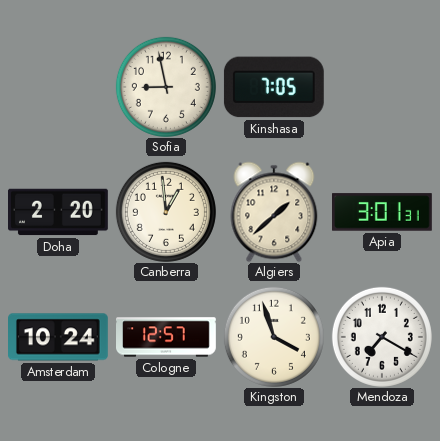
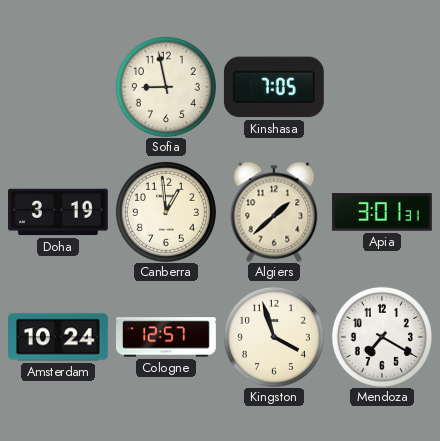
Doha: 2:20 -> 3:19
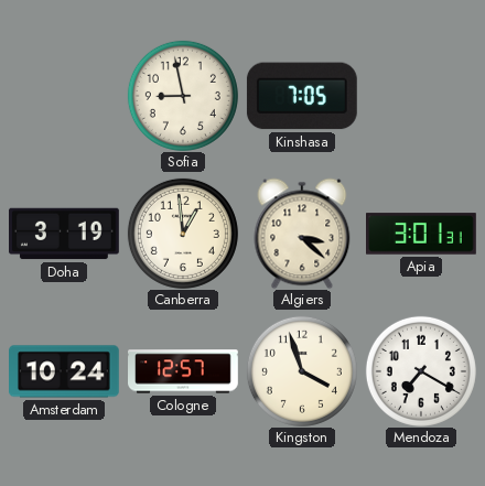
Algiers: 1:38 -> 3:22
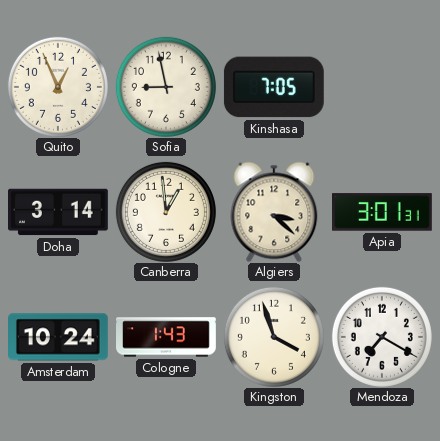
Quito: none -> 12:56
Doha: 3:19 -> 3:14
Cologne: 12:57 -> 1:43
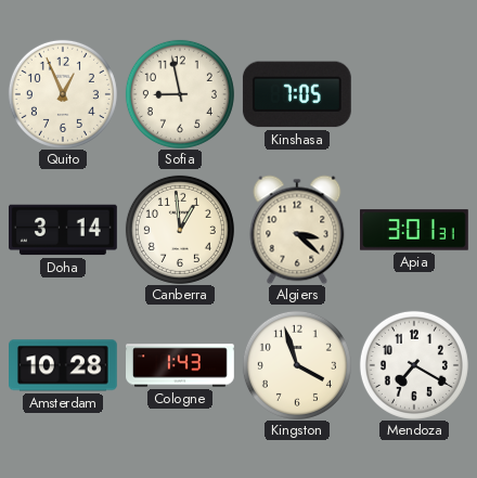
Amsterdam: 10:24 -> 10:28
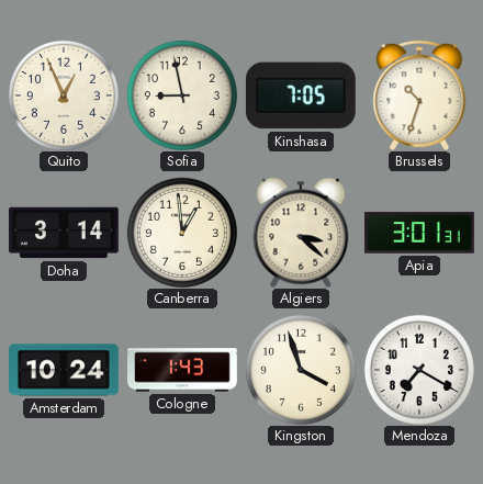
Brussels: none -> 10:33
Amsterdam: 10:28 -> 10:24
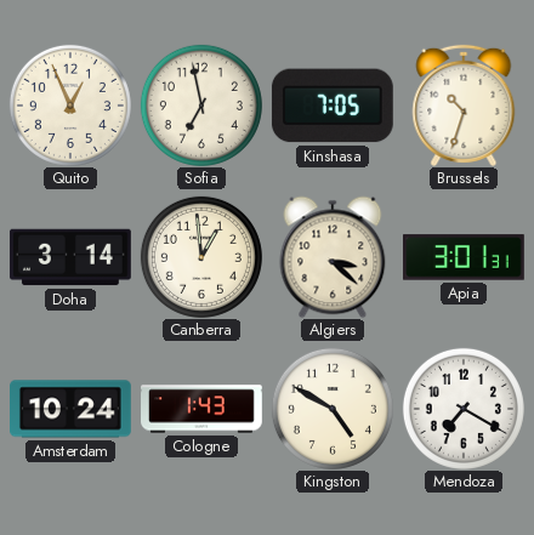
Sofia: 8:58 -> 6:58
Kingston: 3:57 -> 4:50
